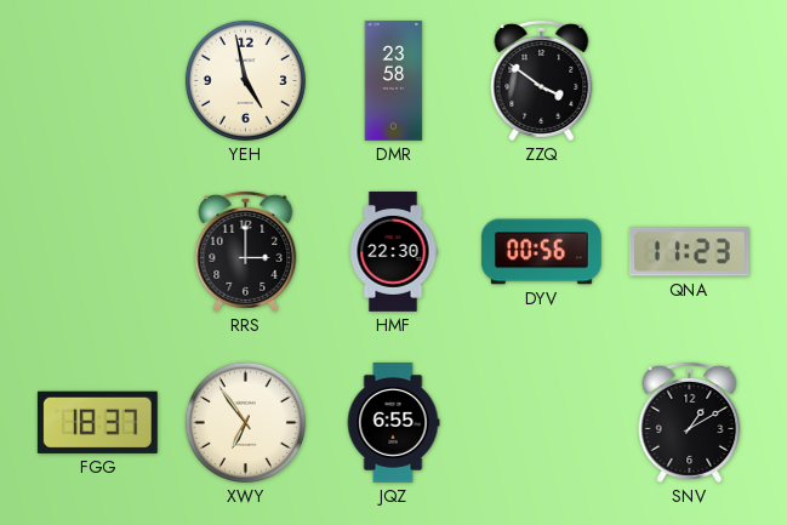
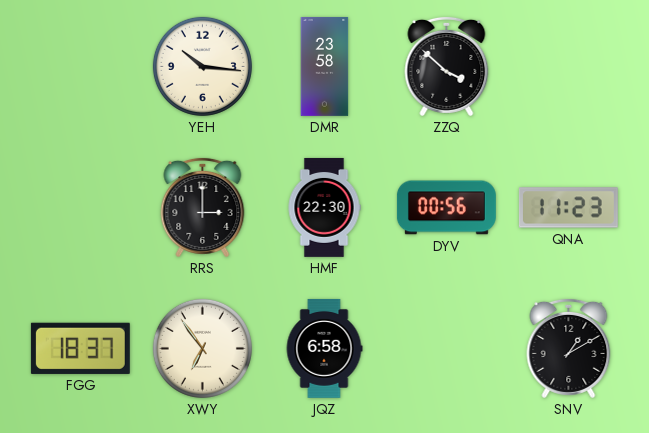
YEH: 4:58 -> 10:16
ZZQ: 3:51 -> 3:52
JQZ: 6:55 -> 6:58
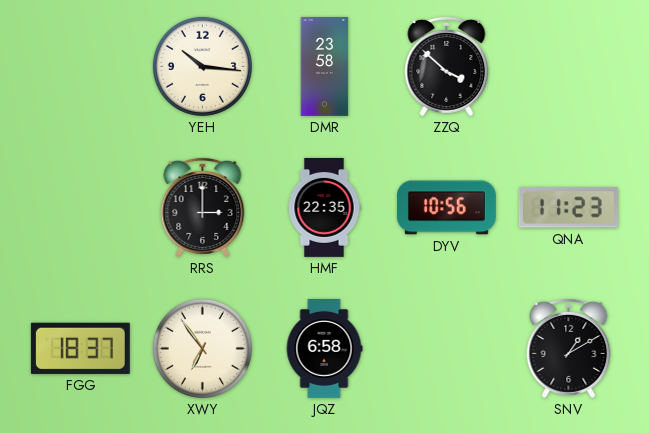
HMF: 22:30 -> 22:35
DYV: 00:56 -> 10:56
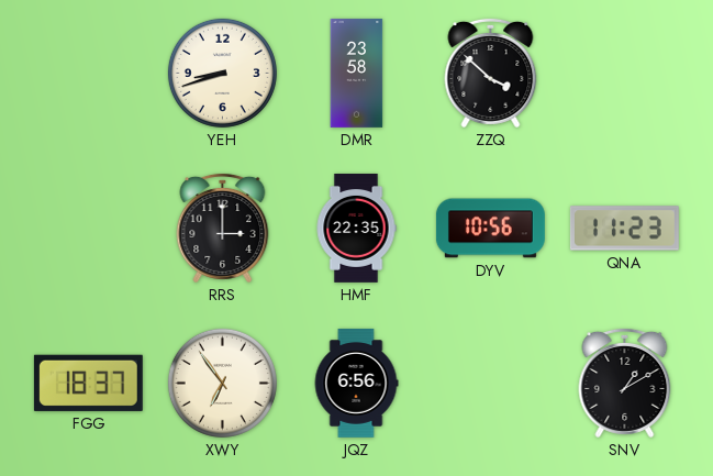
YEH: 10:16 -> 8:42
JQZ: 6:58 -> 6:56
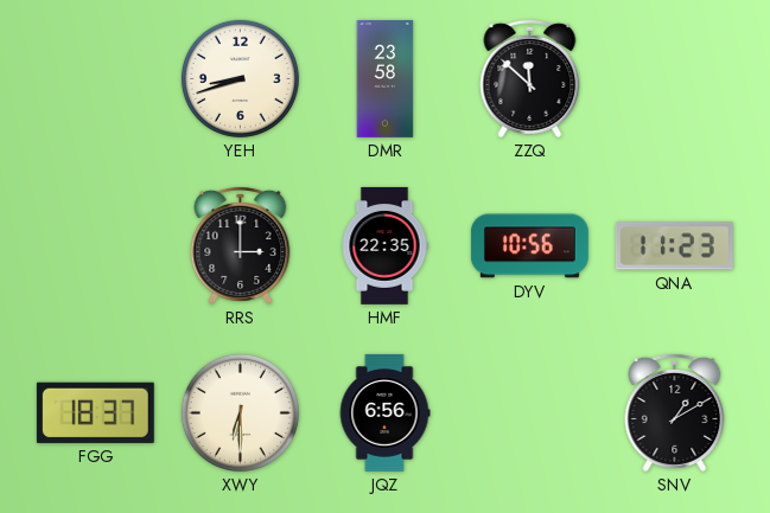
ZZQ: 3:52 -> 11:52
XWY: 6:54 -> 6:30
